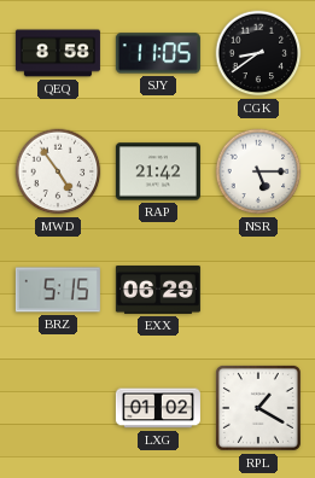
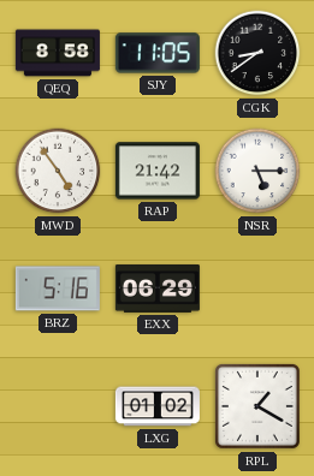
BRZ: 5:15 -> 5:16
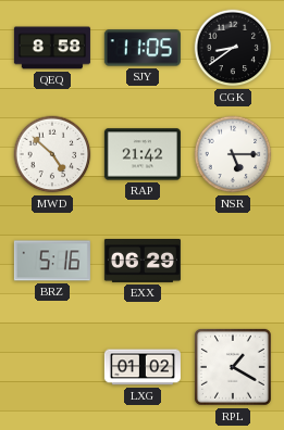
MWD: 4:54 -> 4:52
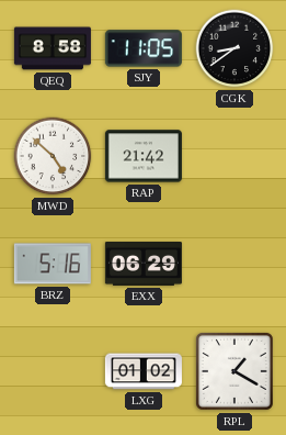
NSR: 5:15 -> none
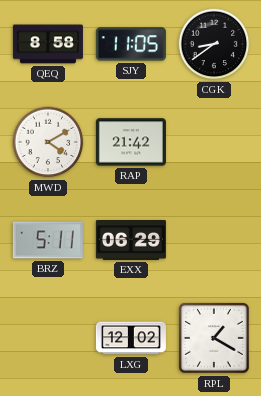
MWD: 4:52 -> 4:10
BRZ: 5:16 -> 5:11
LXG: 01:02 -> 12:02
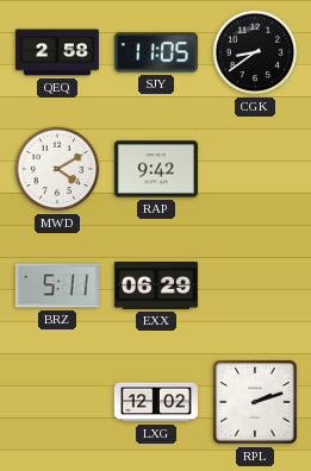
QEQ: 8:58 -> 2:58
RAP: 21:42 -> 9:42
RPL: 1:20 -> 2:12
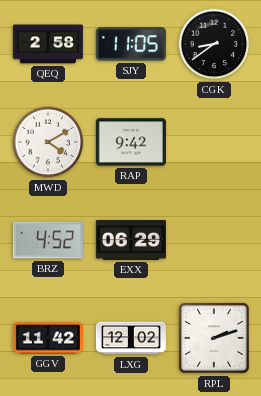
BRZ: 5:11 -> 4:52
GGV: none -> 11:42
